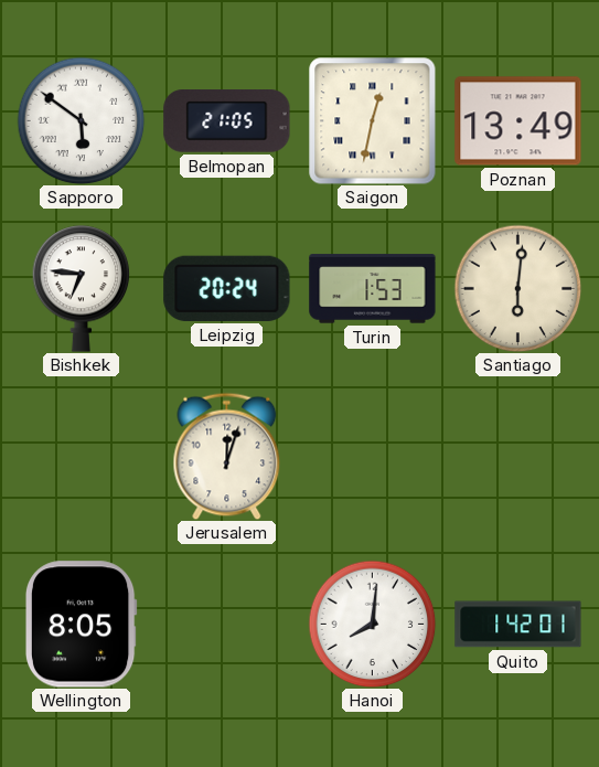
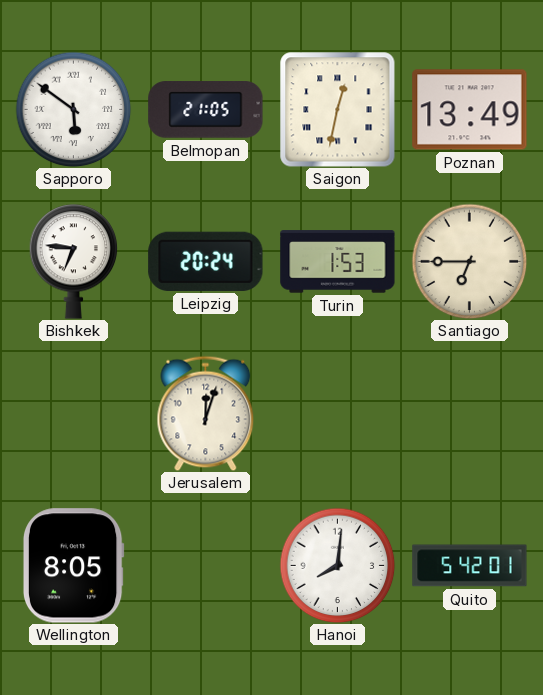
Santiago: 6:01 -> 6:45
Quito: 1:42 -> 5:42
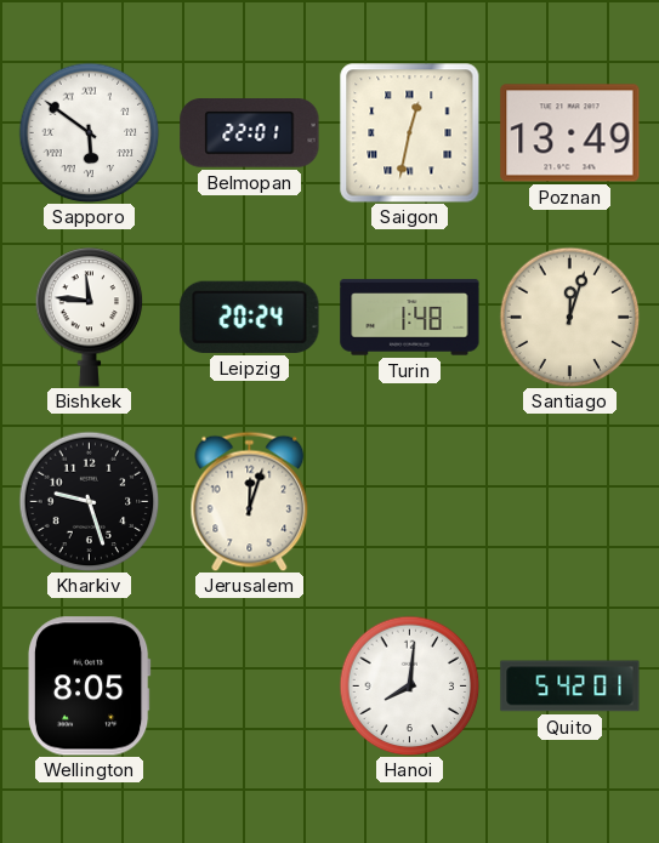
Belmopan: 21:05 -> 22:01
Bishkek: 6:46 -> 11:46
Turin: 1:53 -> 1:48
Santiago: 6:45 -> 12:03
Kharkiv: none -> 9:27
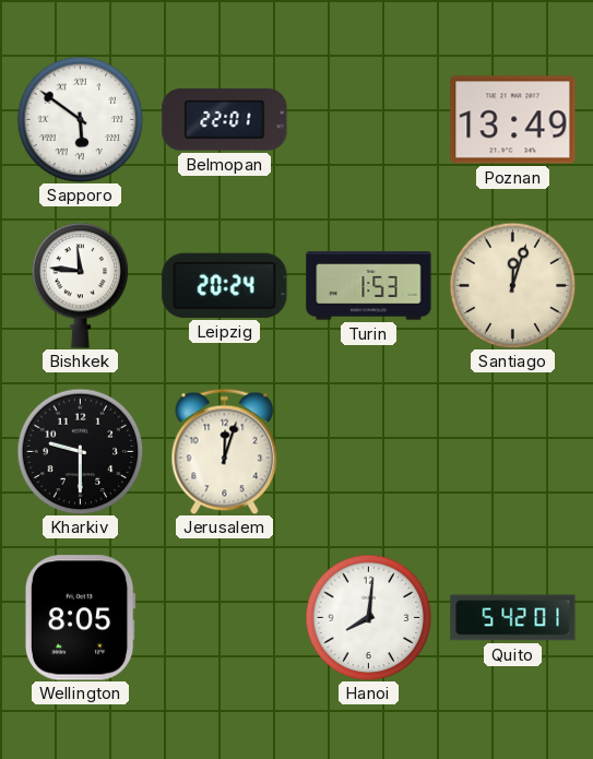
Saigon: 12:32 -> none
Turin: 1:48 -> 1:53
Kharkiv: 9:27 -> 9:30
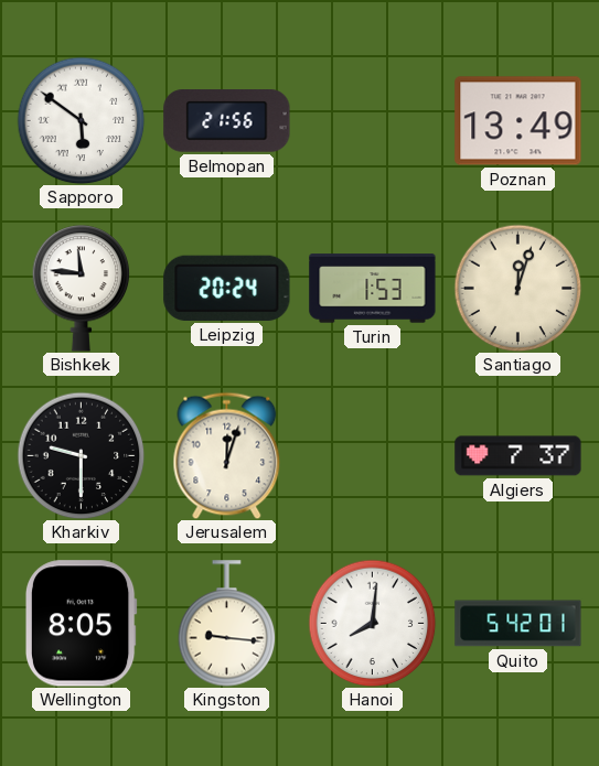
Belmopan: 22:01 -> 21:56
Algiers: none -> 7:37
Kingston: none -> 9:16
